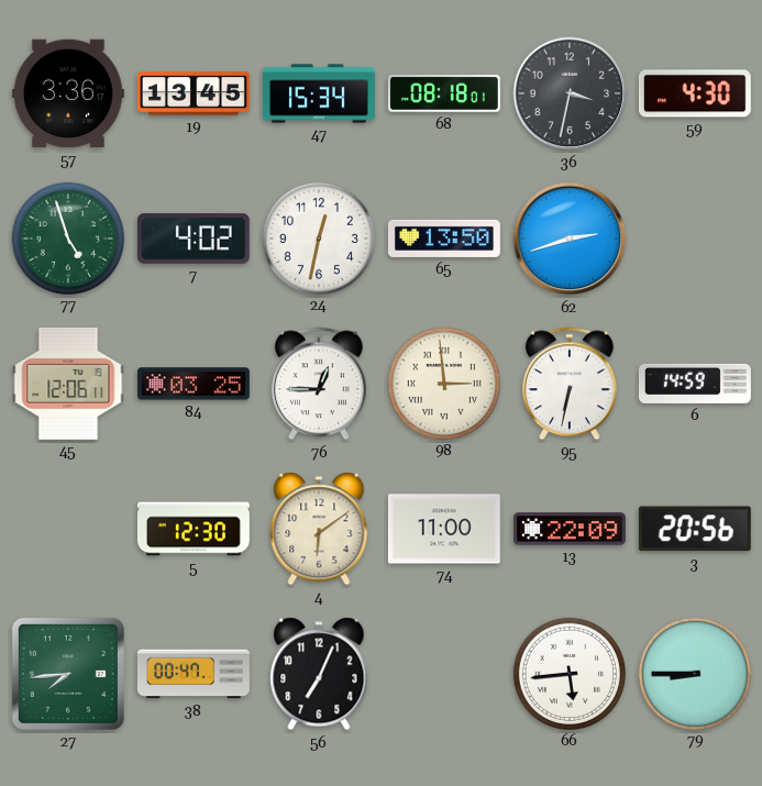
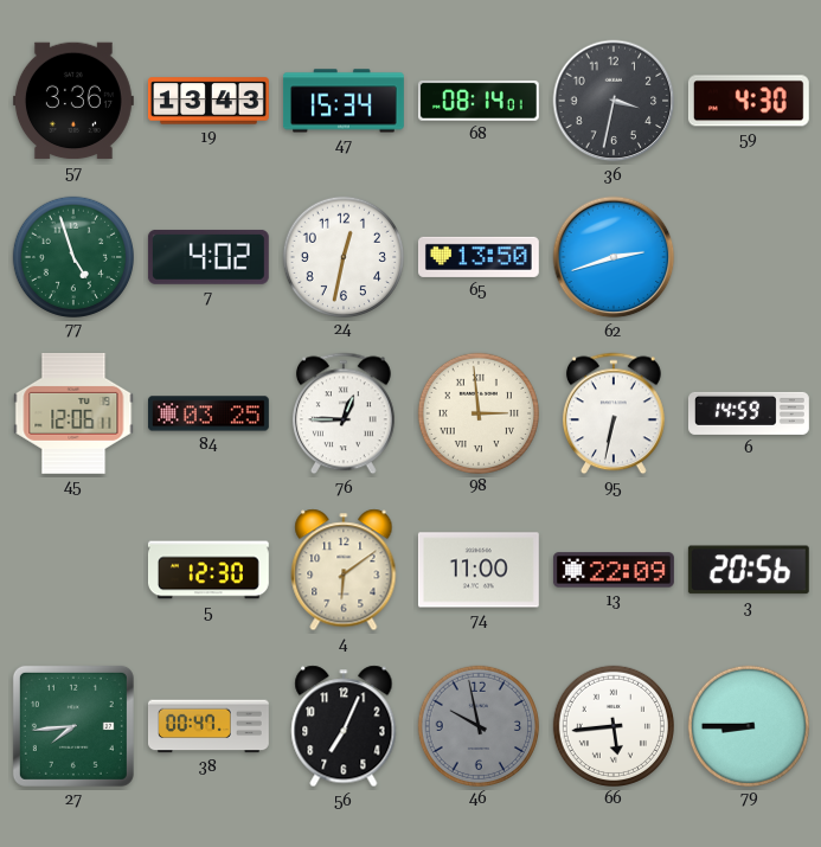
19: 13:45 -> 13:43
68: 08:18 -> 08:14
46: none -> 9:58
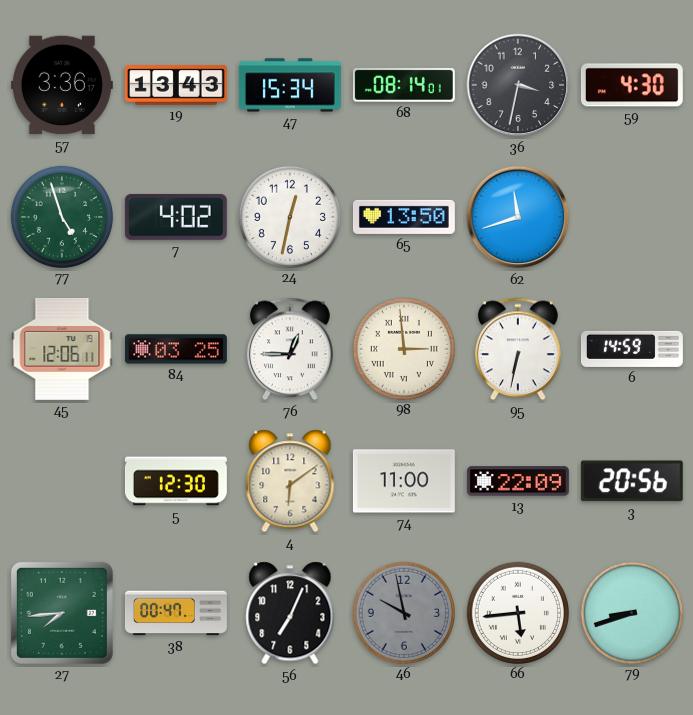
62: 2:42 -> 11:42
79: 8:45 -> 8:42
